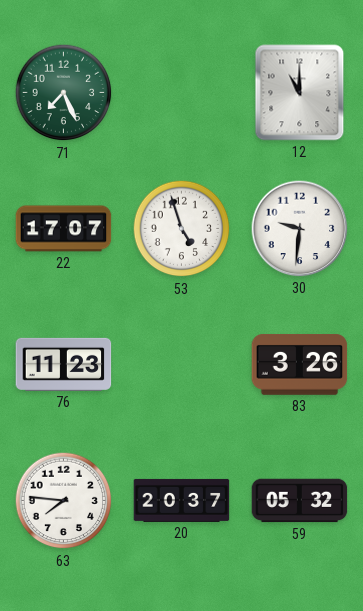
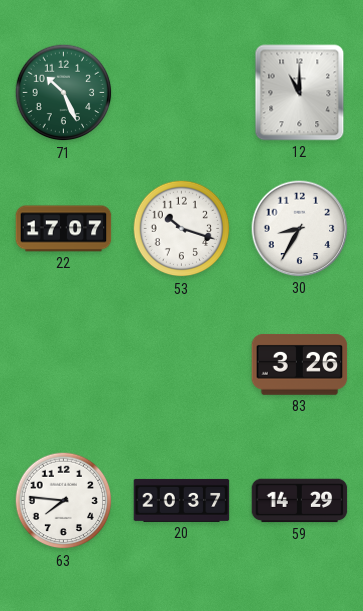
71: 7:26 -> 10:26
53: 4:57 -> 10:18
30: 9:31 -> 8:35
76: 11:23 -> none
59: 05:32 -> 14:29
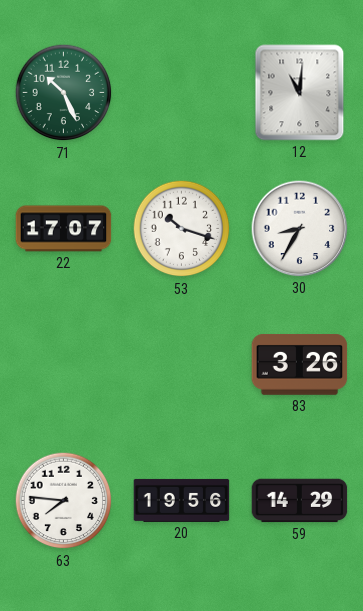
12: 11:00 -> 11:01
20: 20:37 -> 19:56
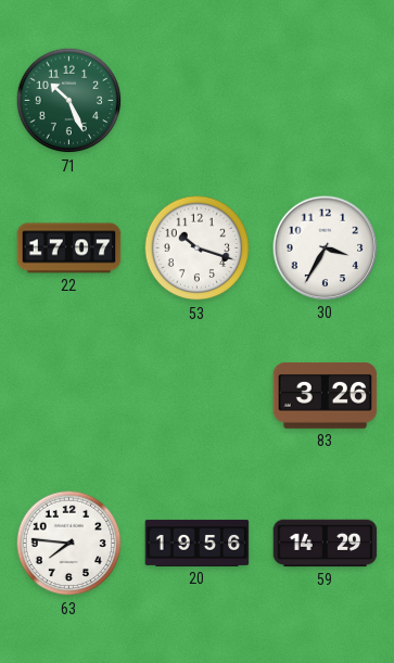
12: 11:01 -> none
30: 8:35 -> 3:35
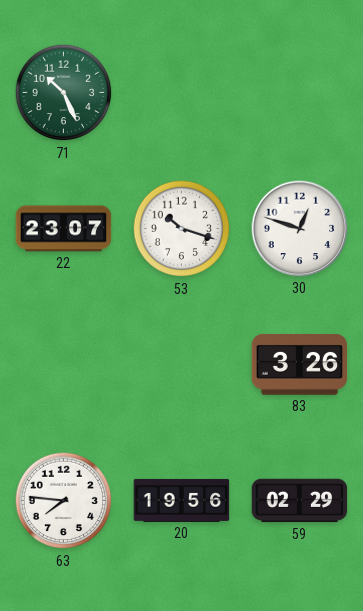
22: 17:07 -> 23:07
30: 3:35 -> 12:48
59: 14:29 -> 02:29
